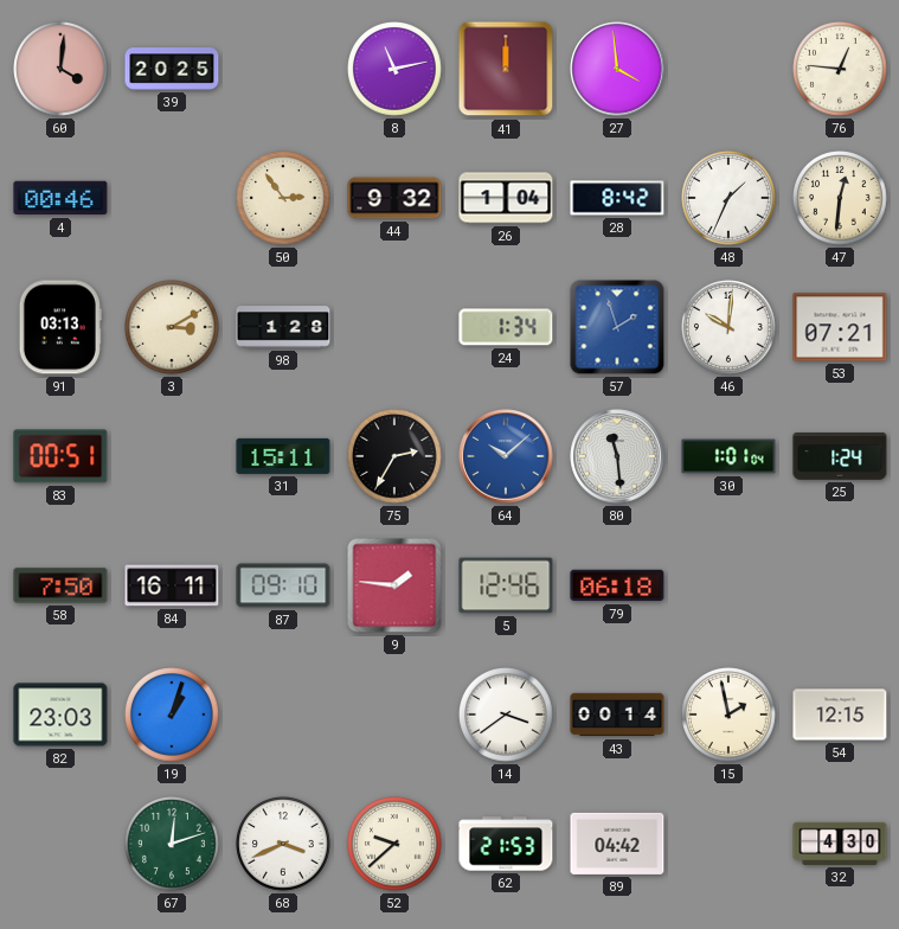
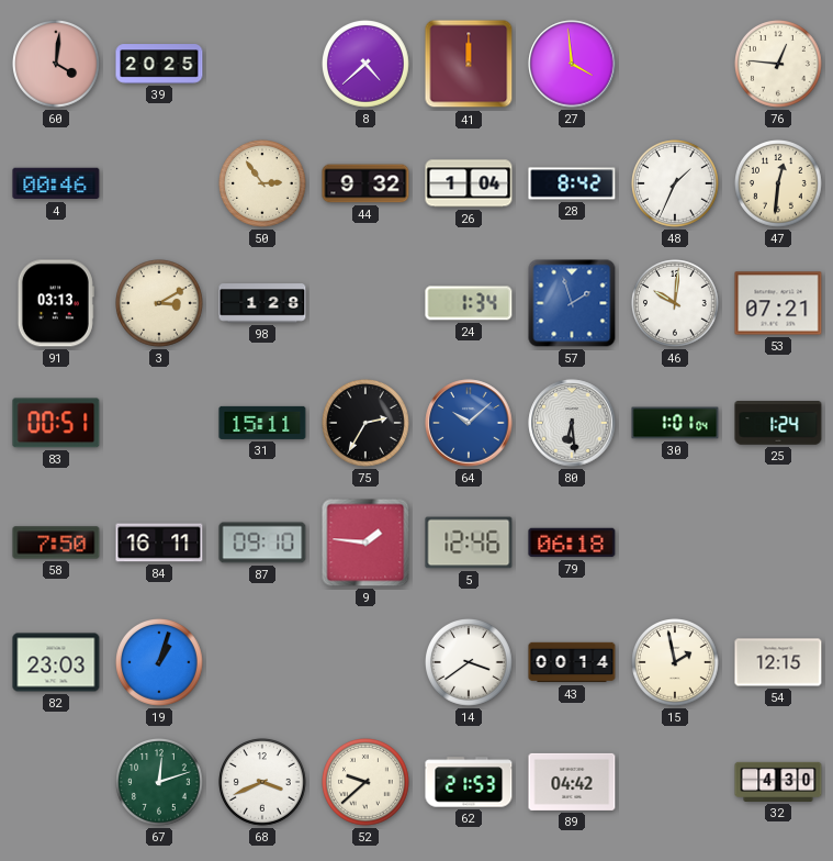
8: 11:13 -> 4:38
80: 11:29 -> 6:29
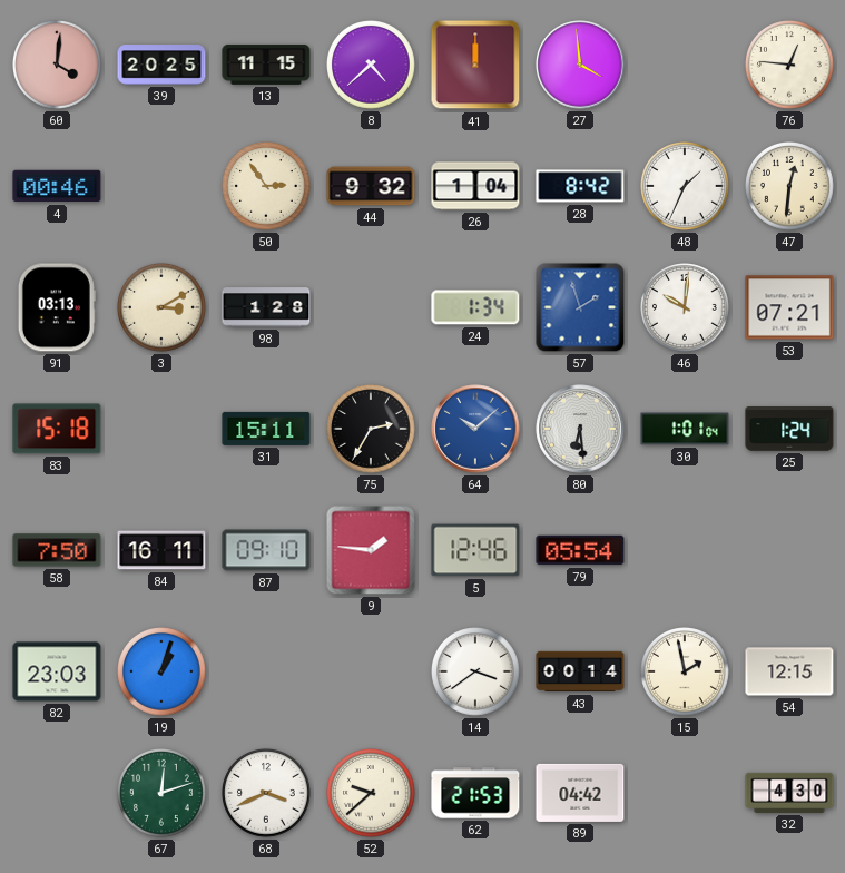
13: none -> 11:15
83: 00:51 -> 15:18
79: 06:18 -> 05:54
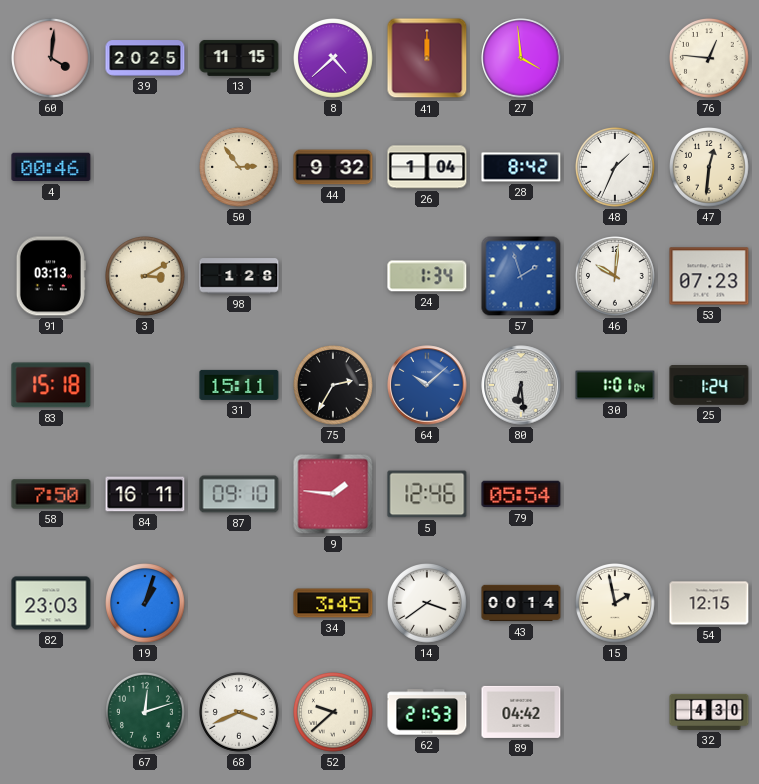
53: 07:21 -> 07:23
34: none -> 3:45
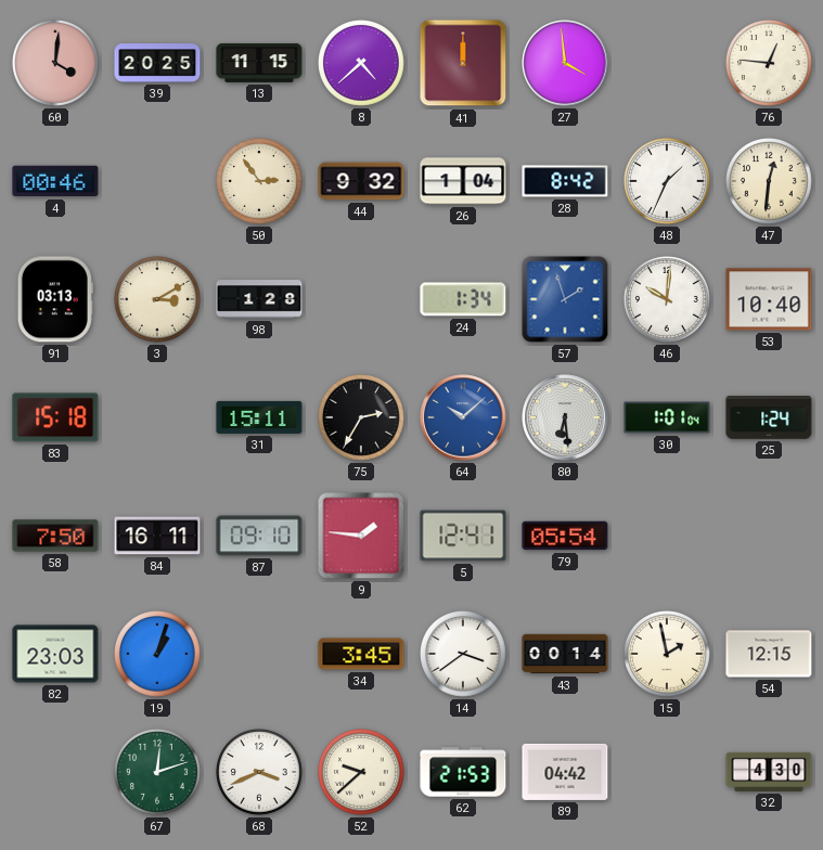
53: 07:23 -> 10:40
5: 12:46 -> 12:41
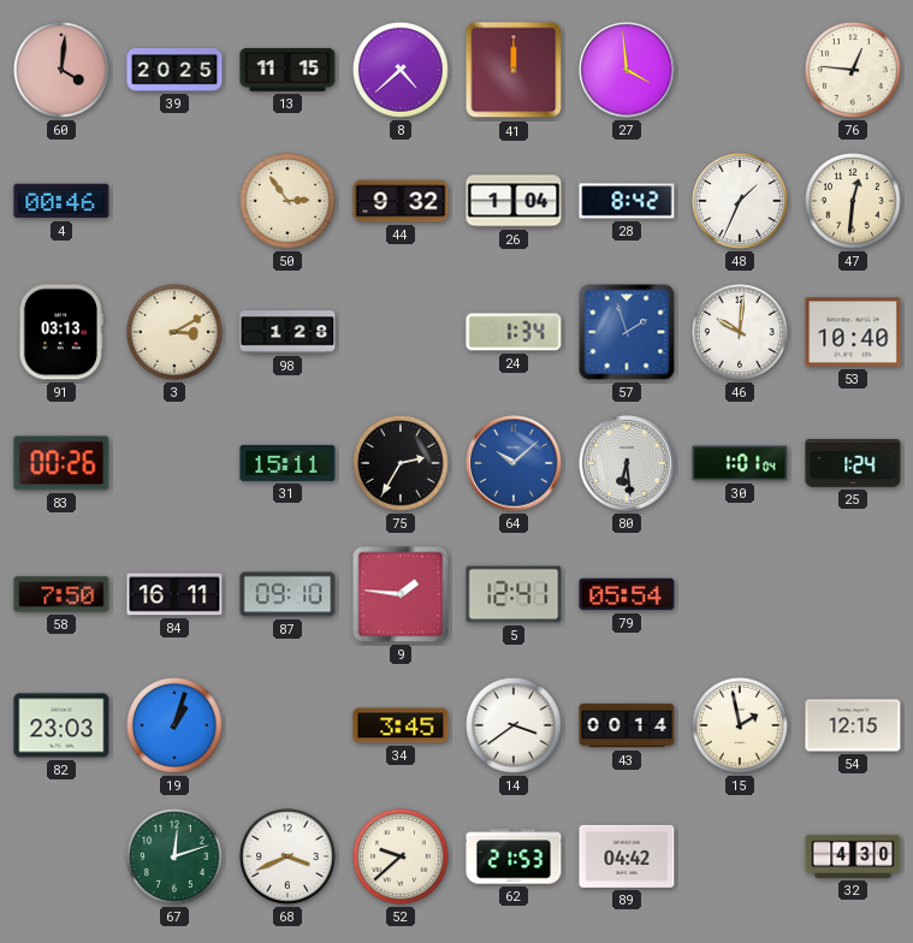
83: 15:18 -> 00:26
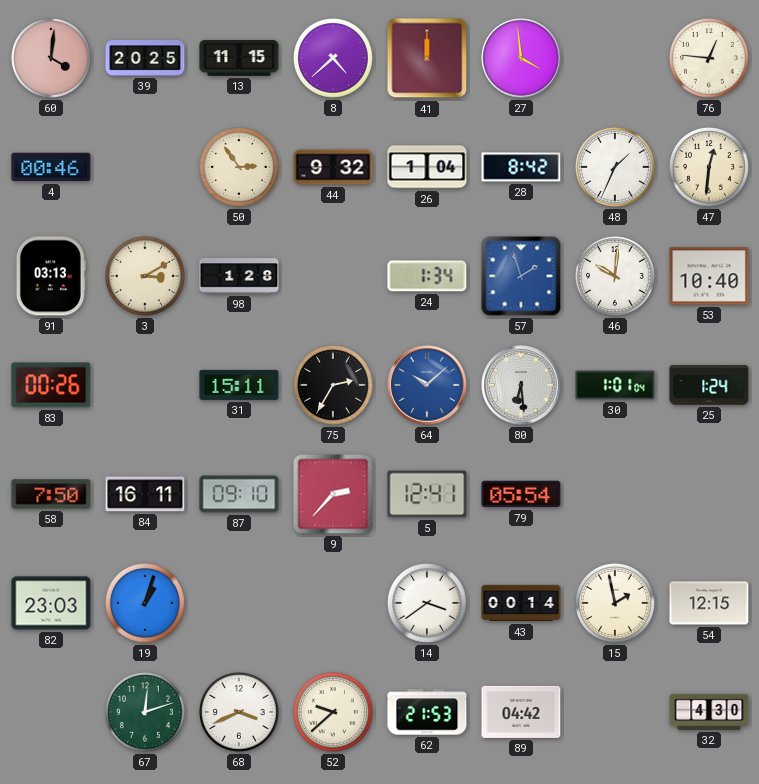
9: 1:46 -> 2:37
34: 3:45 -> none
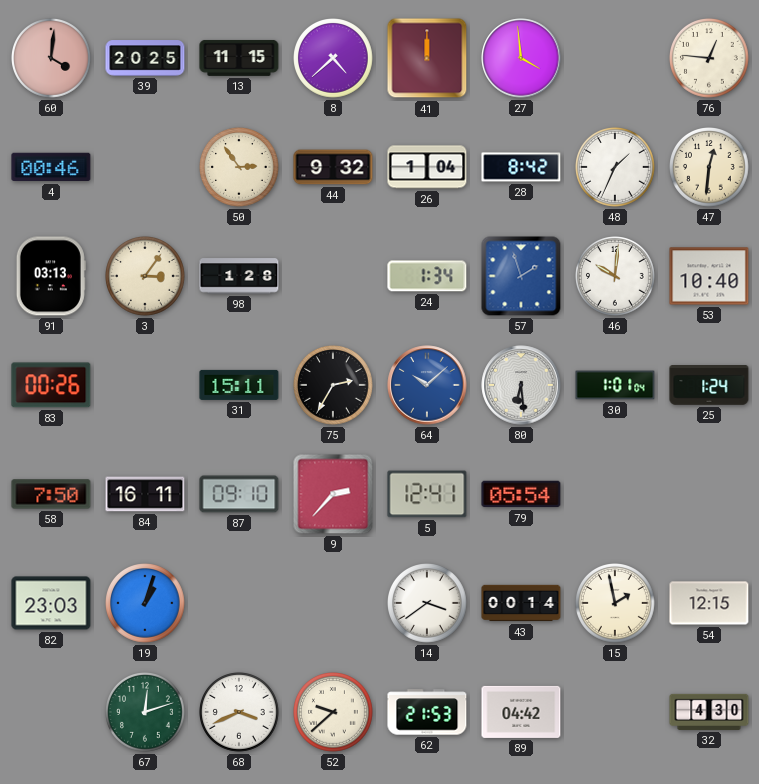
3: 3:10 -> 3:06
